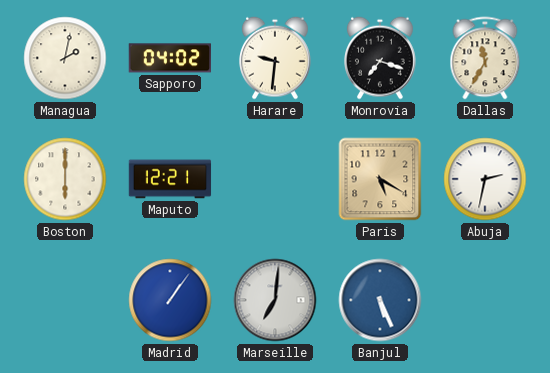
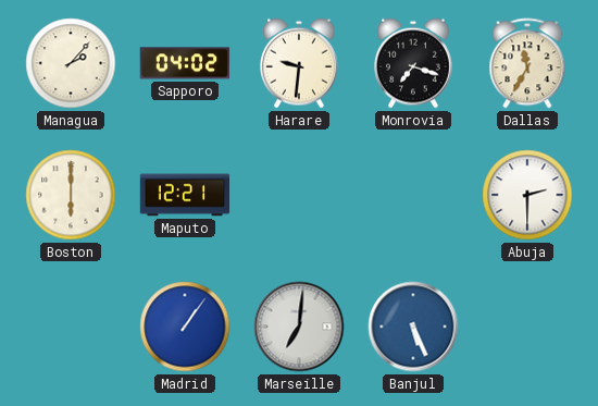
Managua: 2:02 -> 2:07
Paris: 5:20 -> none
Abuja: 2:32 -> 2:30
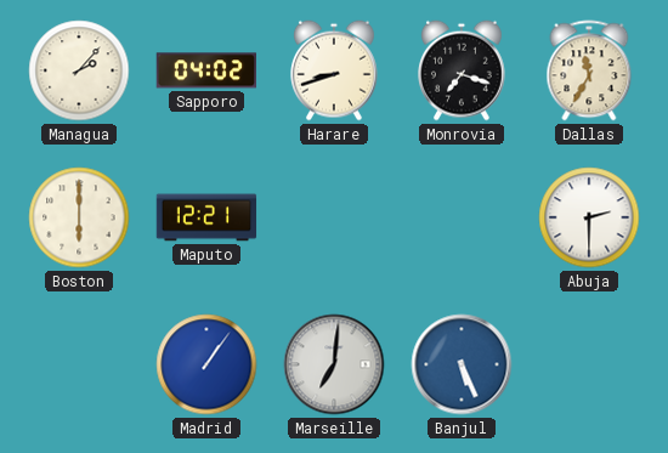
Harare: 9:31 -> 8:42
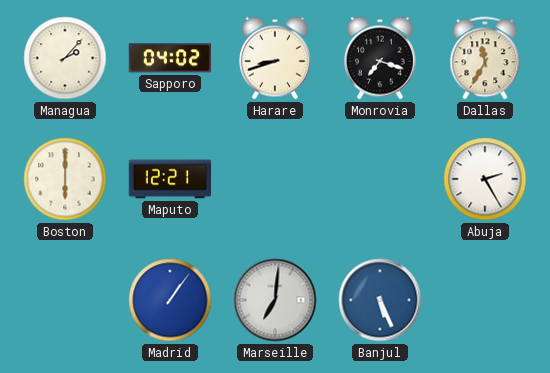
Abuja: 2:30 -> 2:25
